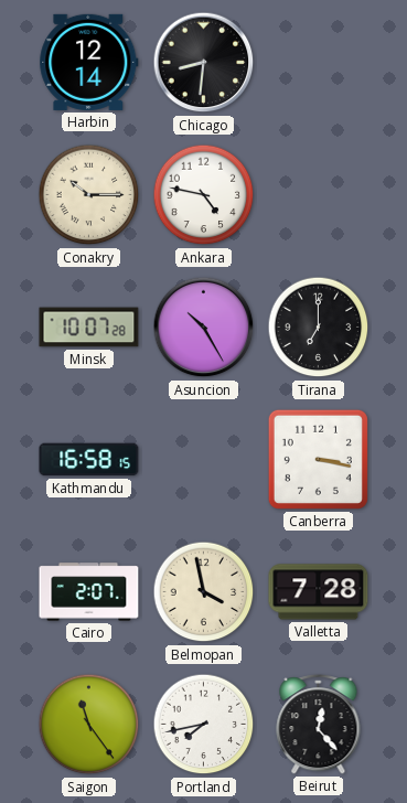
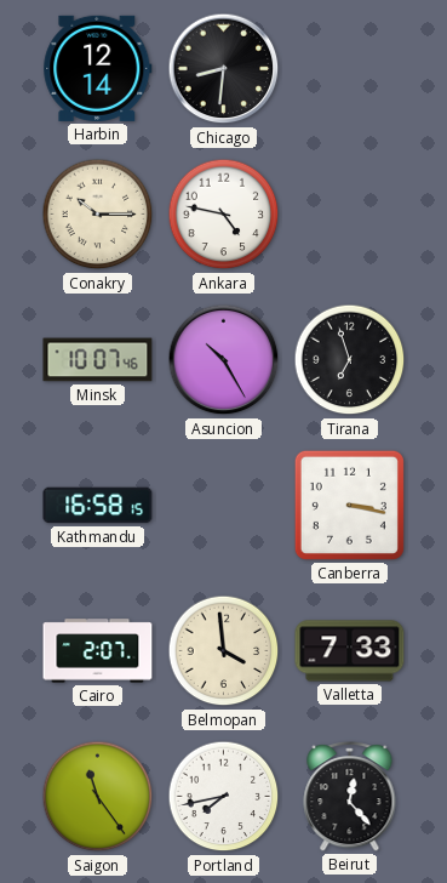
Minsk: 10:07:28 -> 10:07:46
Tirana: 7:00 -> 6:57
Belmopan: 3:58 -> 3:59
Valletta: 7:28 -> 7:33
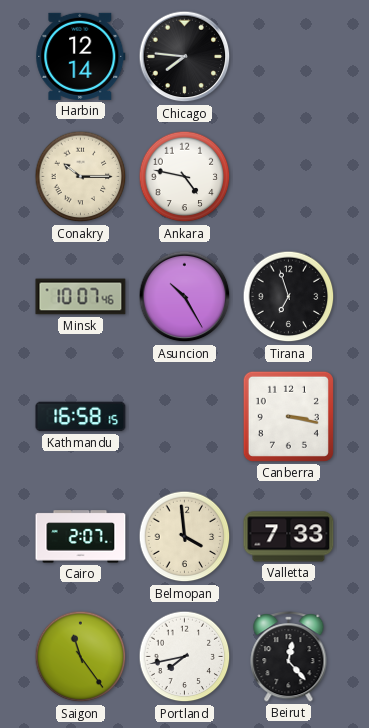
Chicago: 8:31 -> 7:46
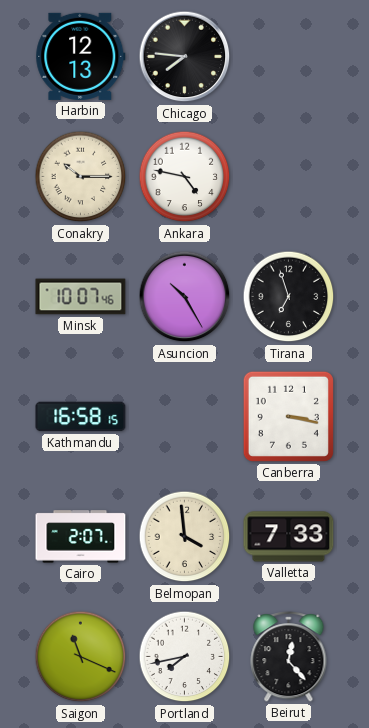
Harbin: 12:14 -> 12:13
Saigon: 11:24 -> 11:19
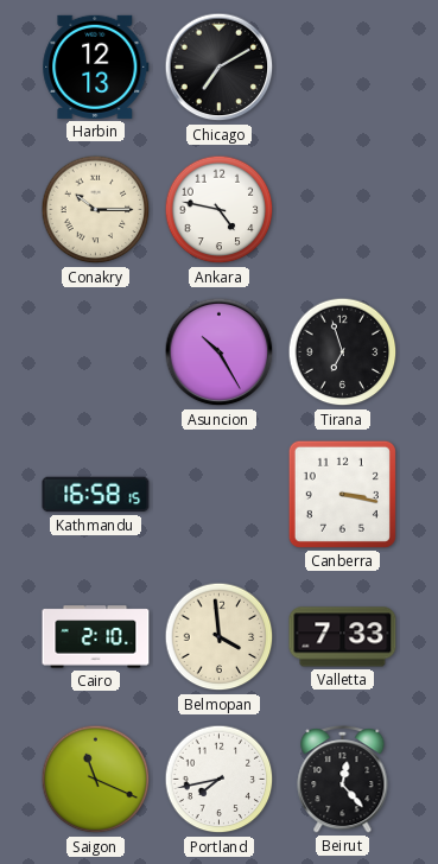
Chicago: 7:46 -> 7:10
Minsk: 10:07 -> none
Cairo: 2:07 -> 2:10
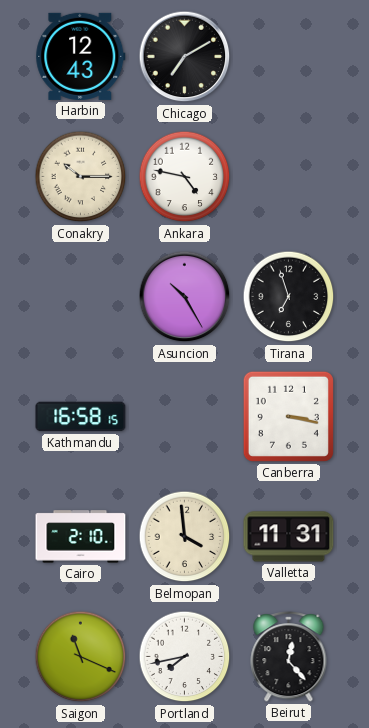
Harbin: 12:13 -> 12:43
Valletta: 7:33 -> 11:31
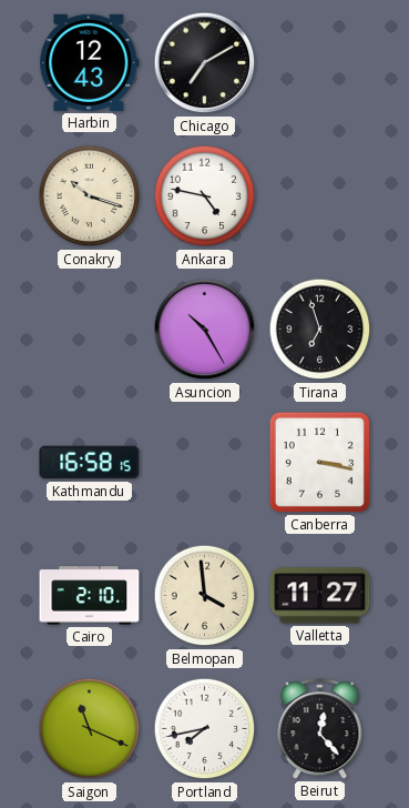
Conakry: 10:15 -> 10:18
Valletta: 11:31 -> 11:27
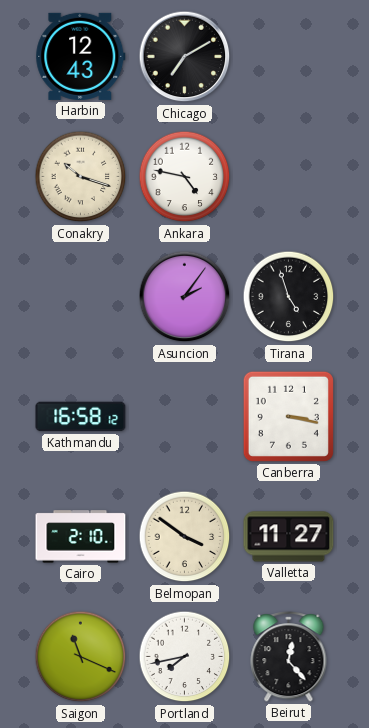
Asuncion: 10:25 -> 2:06
Tirana: 6:57 -> 4:57
Kathmandu: 16:58:15 -> 16:58:12
Belmopan: 3:59 -> 3:51
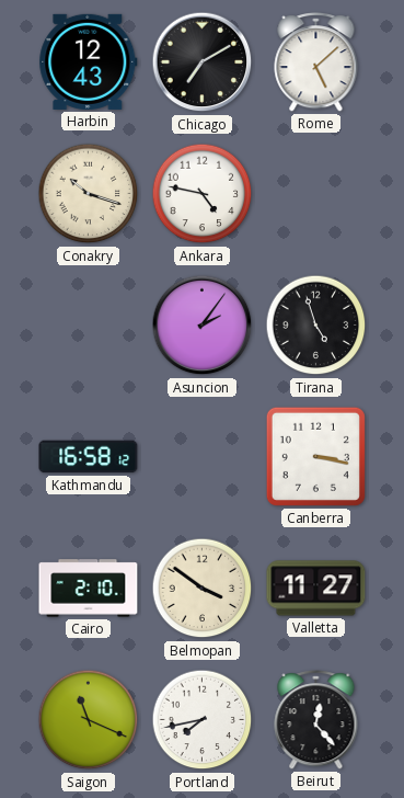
Rome: none -> 5:08
